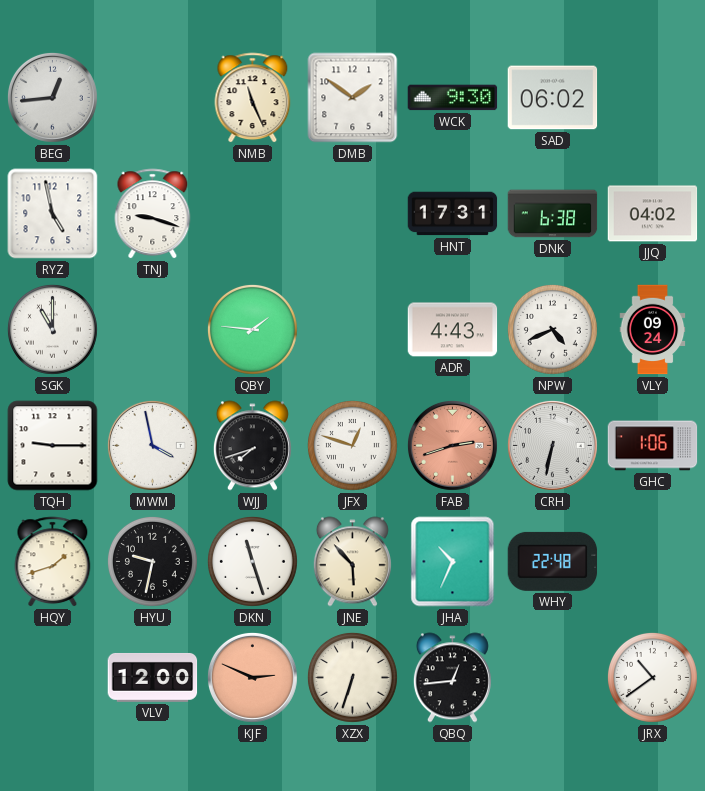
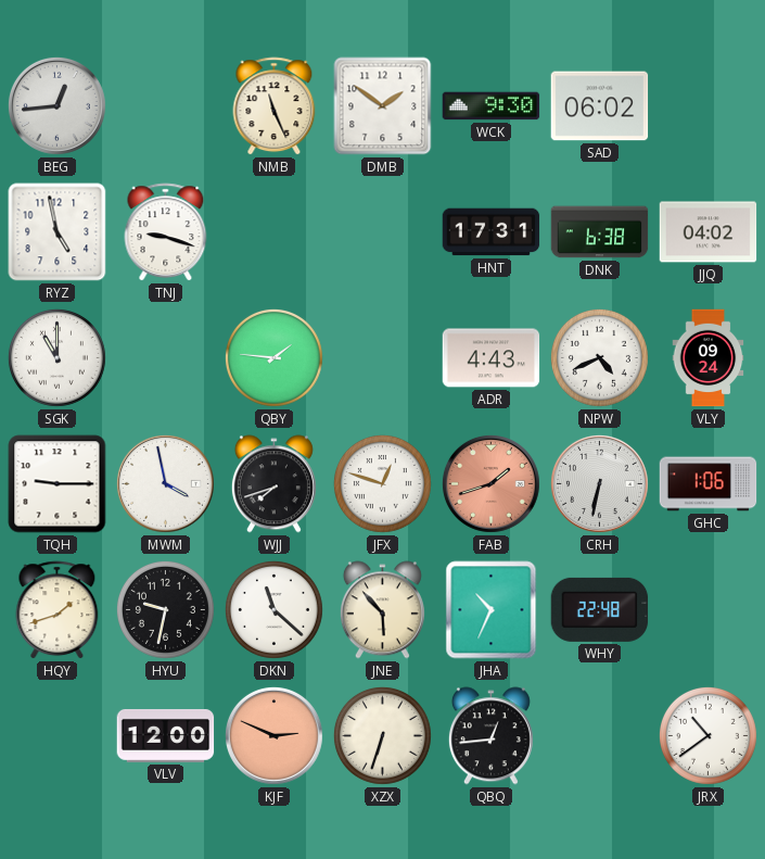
FAB: 2:42 -> 1:42
DKN: 11:27 -> 11:22
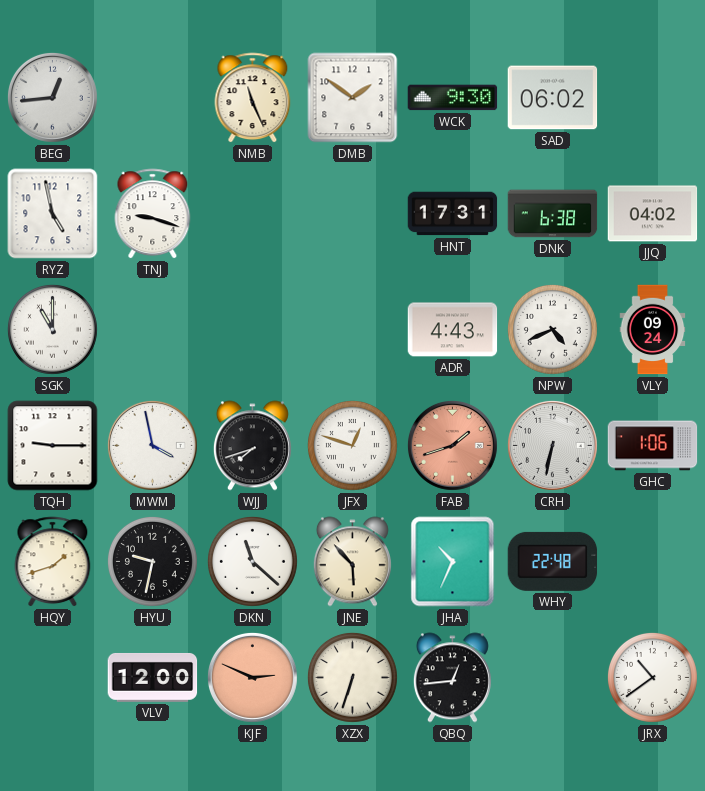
QBY: 1:46 -> none
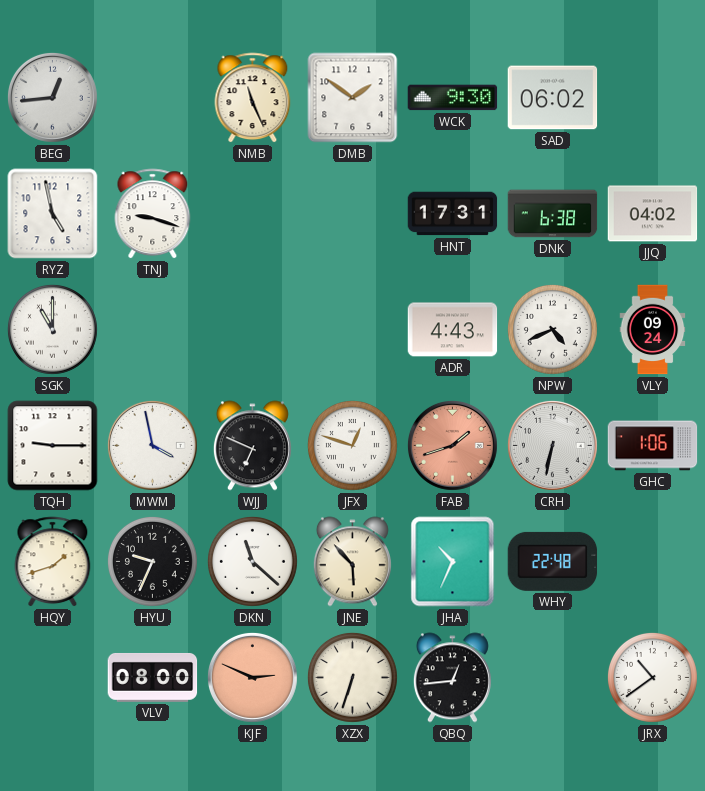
WJJ: 7:42 -> 6:49
HYU: 9:32 -> 9:34
VLV: 12:00 -> 08:00
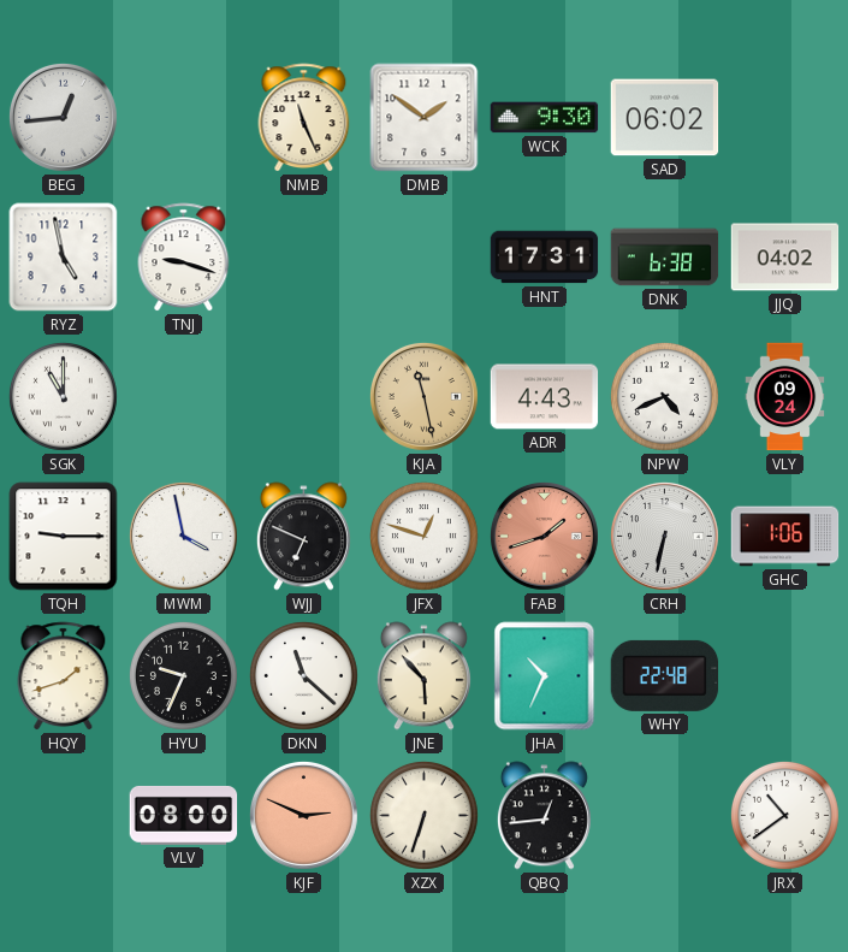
KJA: none -> 11:28
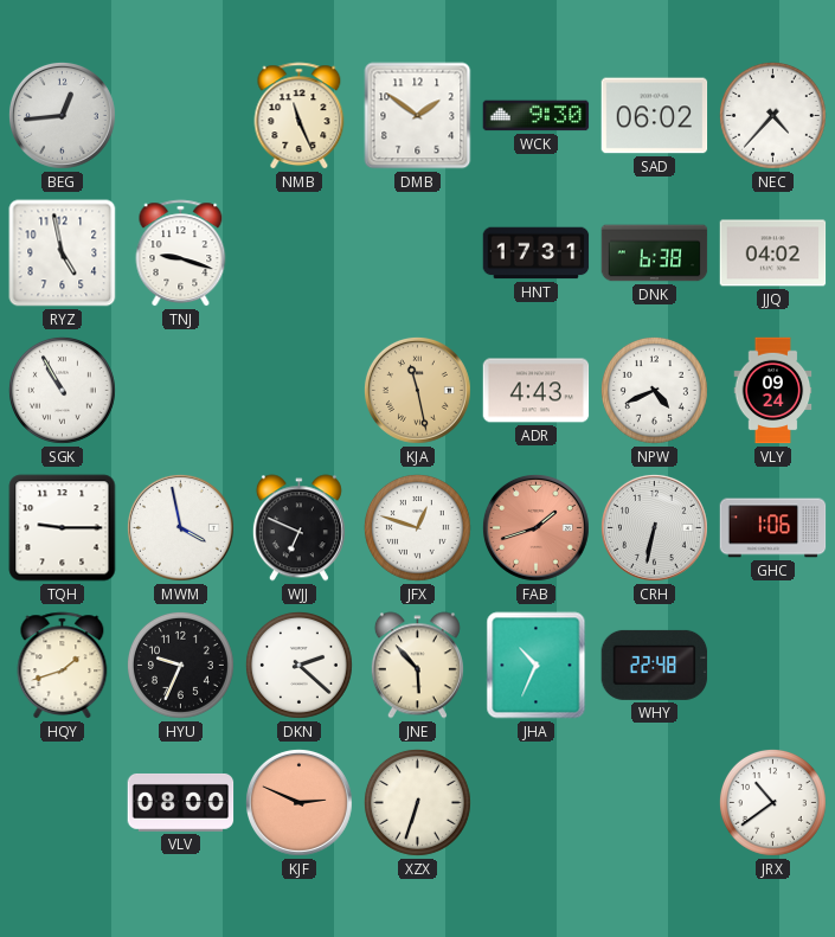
NEC: none -> 4:37
SGK: 11:00 -> 10:55
DKN: 11:22 -> 2:22
QBQ: 12:44 -> none
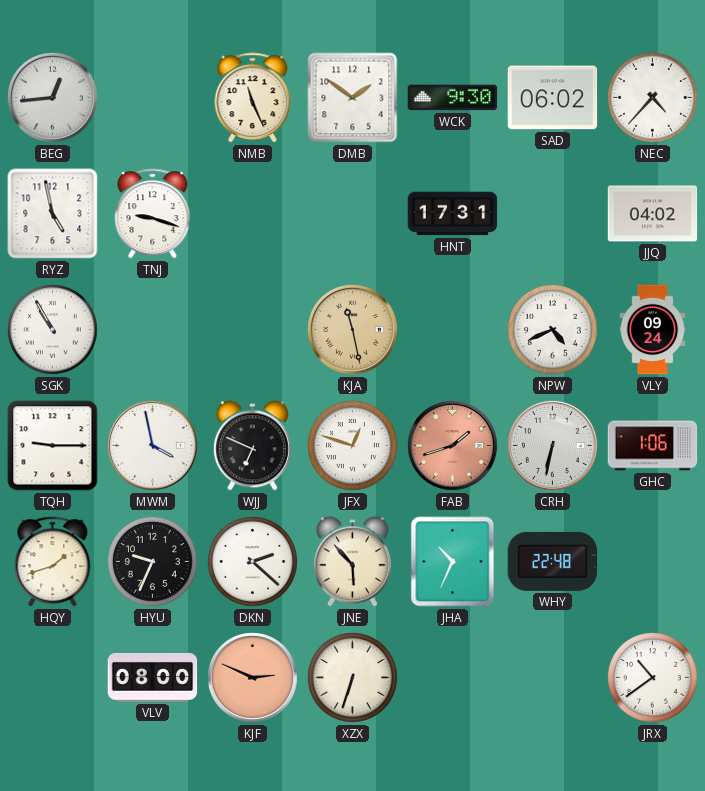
DNK: 6:38 -> none
ADR: 4:43 -> none
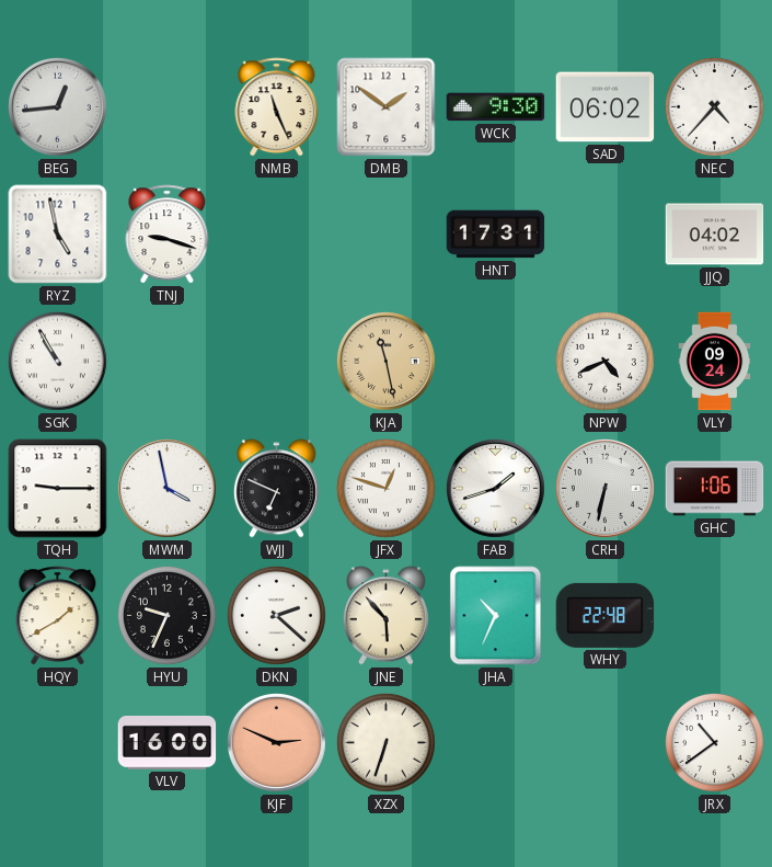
FAB dial: salmon -> white
HQY: 1:42 -> 1:40
VLV: 08:00 -> 16:00
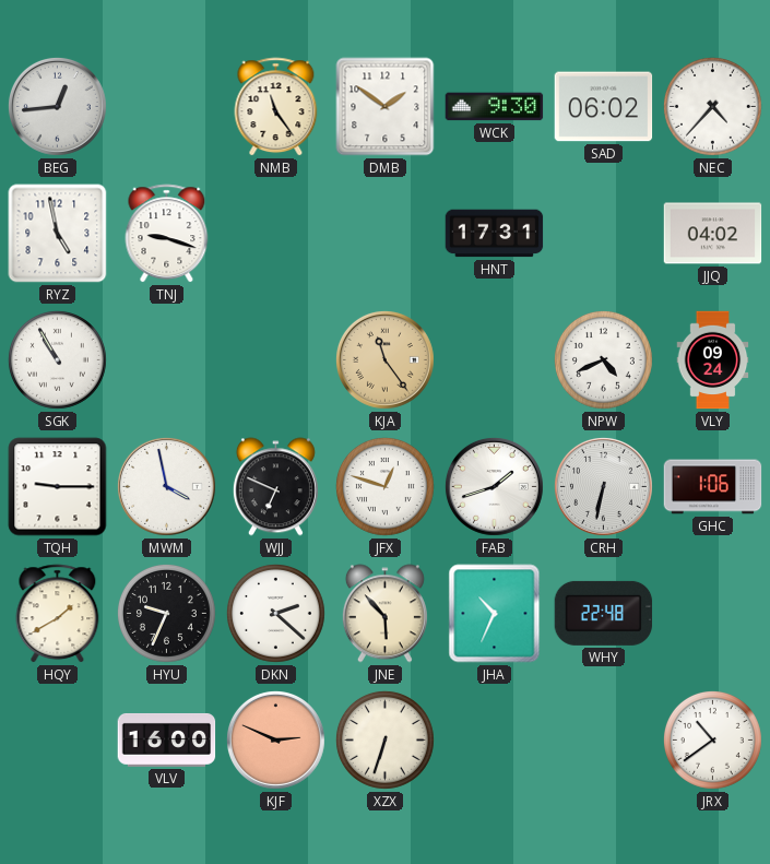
NMB: 11:26 -> 11:24
KJA: 11:28 -> 11:24
